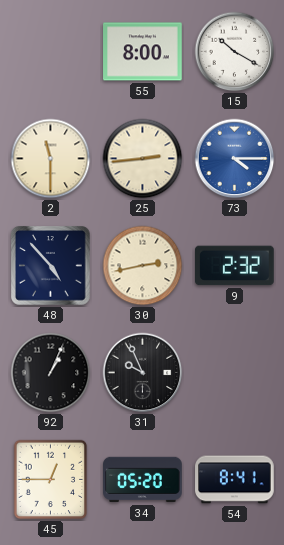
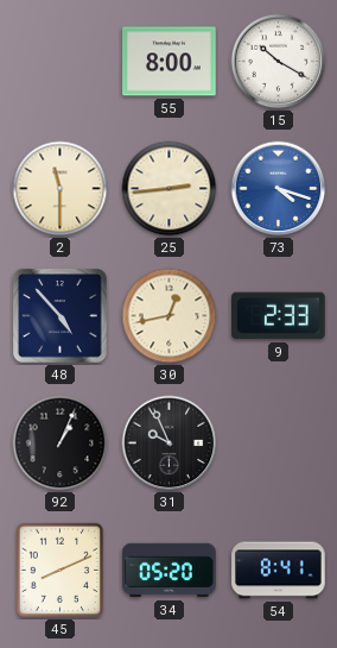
73: 4:15 -> 4:18
30: 2:43 -> 12:43
9: 2:32 -> 2:33
45: 12:45 -> 8:11
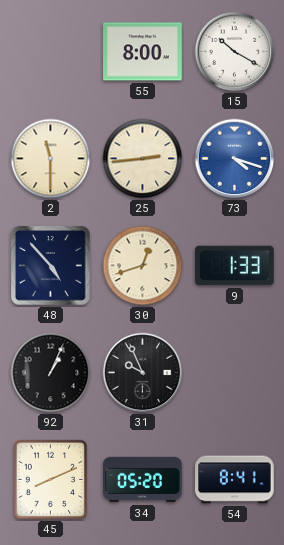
30: 12:43 -> 12:42
9: 2:33 -> 1:33
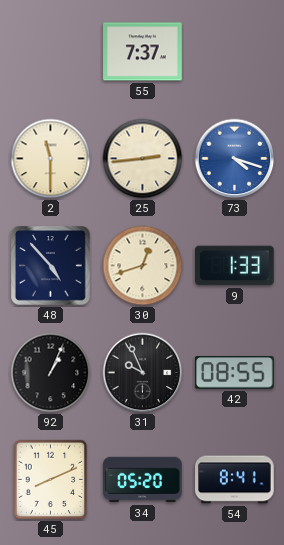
55: 8:00 -> 7:37
15: 10:20 -> none
42: none -> 08:55
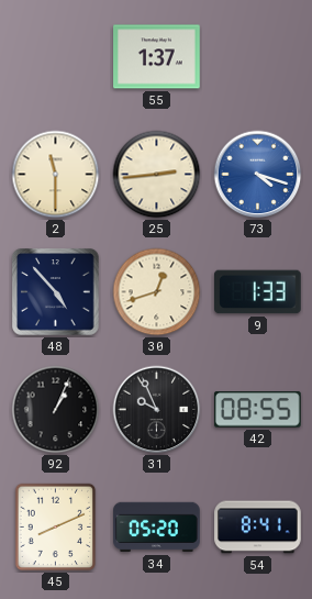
55: 7:37 -> 1:37
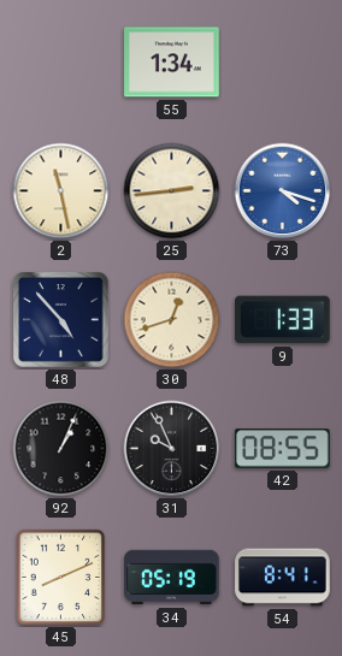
55: 1:37 -> 1:34
2: 11:30 -> 11:28
34: 05:20 -> 05:19
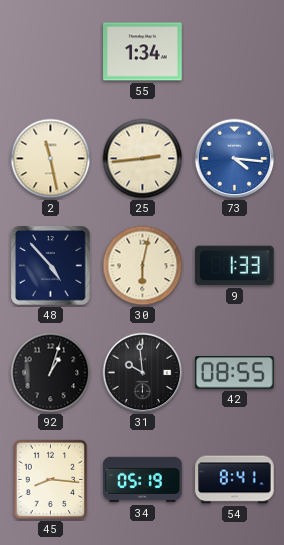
73: 4:18 -> 4:16
30: 12:42 -> 6:02
92: 1:04 -> 1:03
31: 9:56 -> 9:59
45: 8:11 -> 8:16
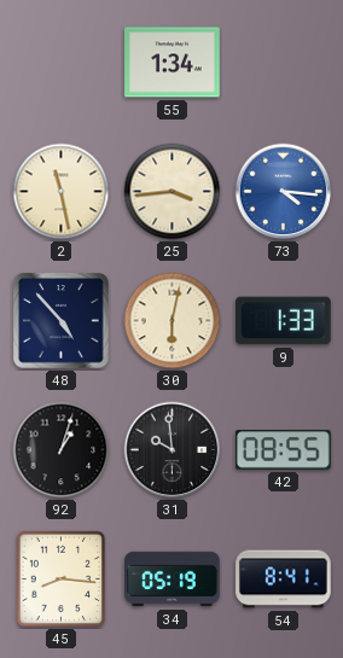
25: 2:44 -> 3:44
